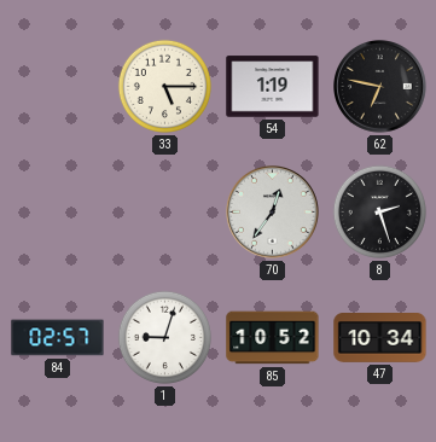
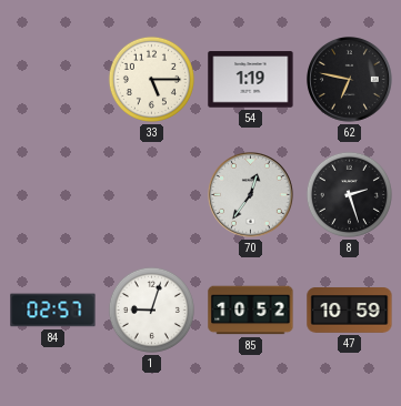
47: 10:34 -> 10:59
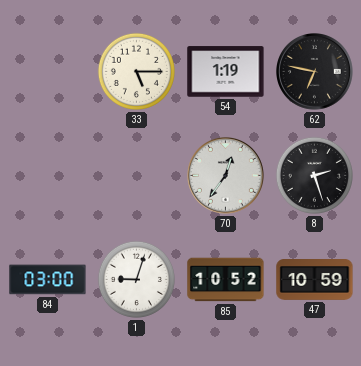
84: 02:57 -> 03:00
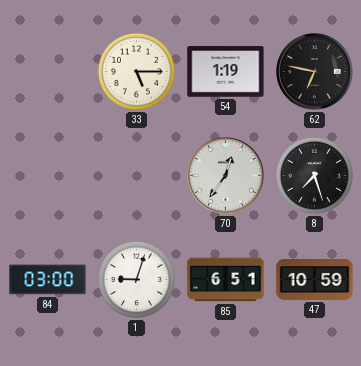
8: 2:27 -> 7:27
85: 10:52 -> 6:51
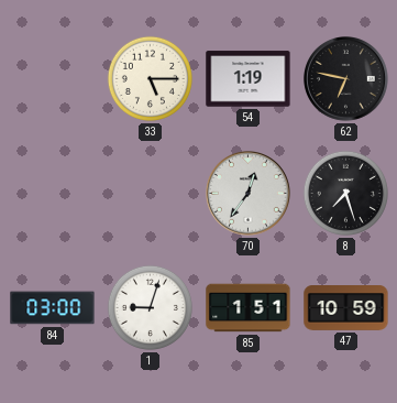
85: 6:51 -> 1:51
